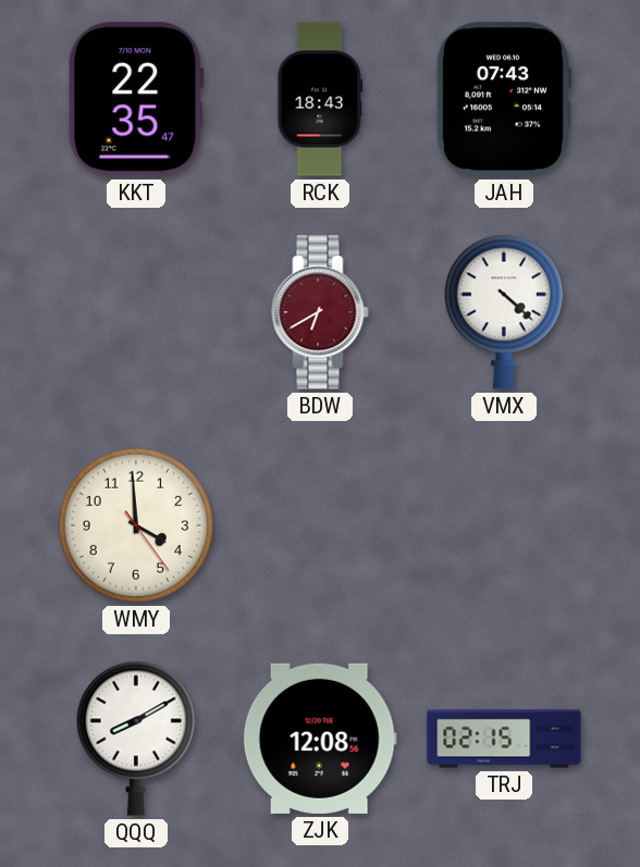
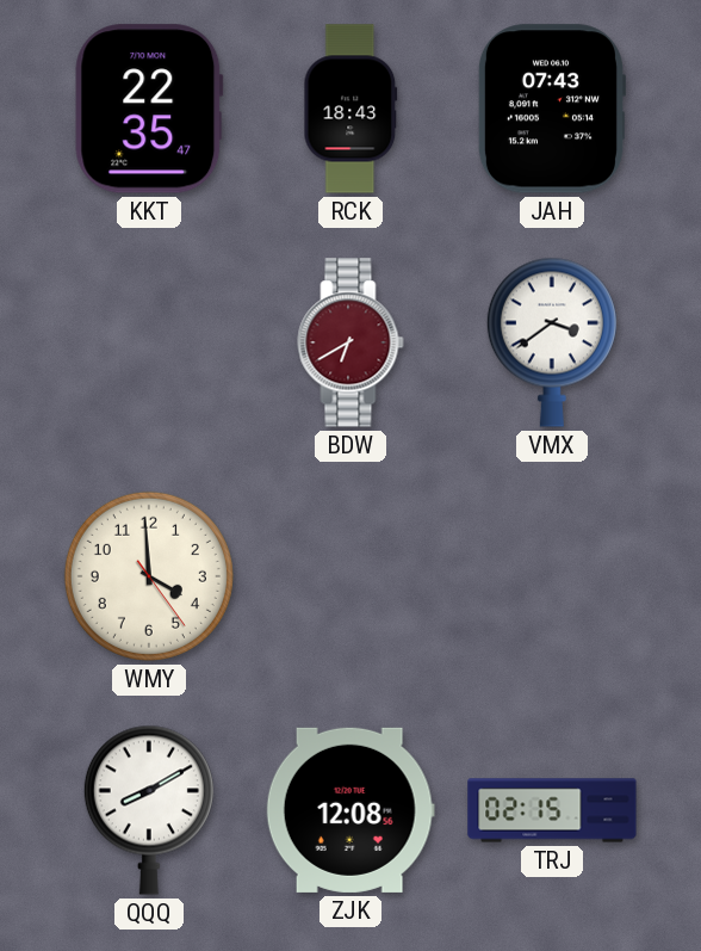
VMX: 4:22 -> 3:39
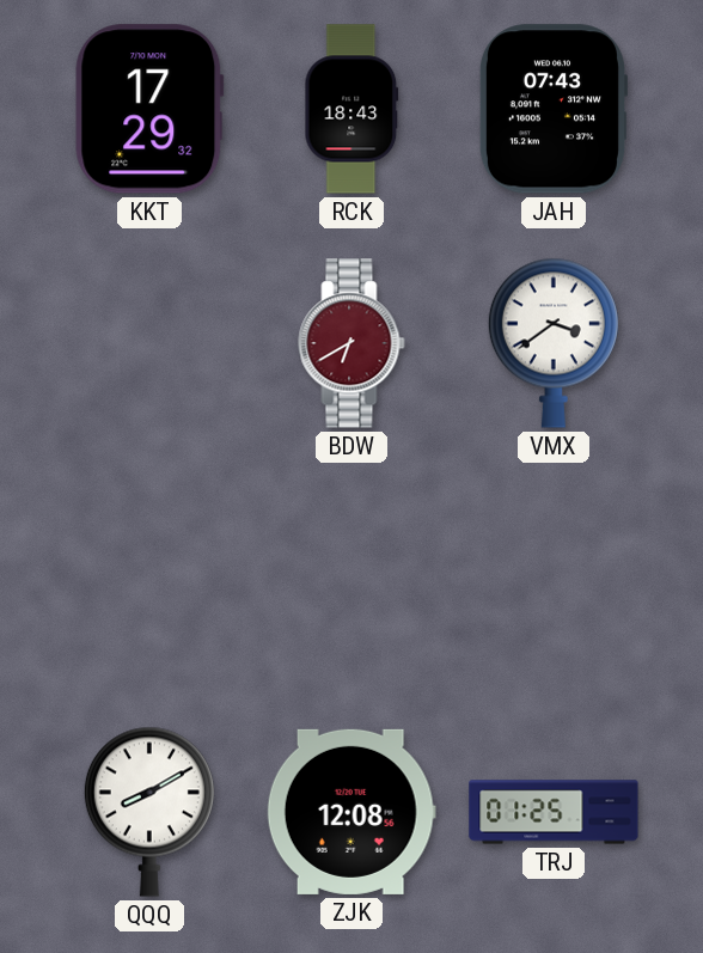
KKT: 22:35 -> 17:29
WMY: 3:59 -> none
TRJ: 02:15 -> 01:25
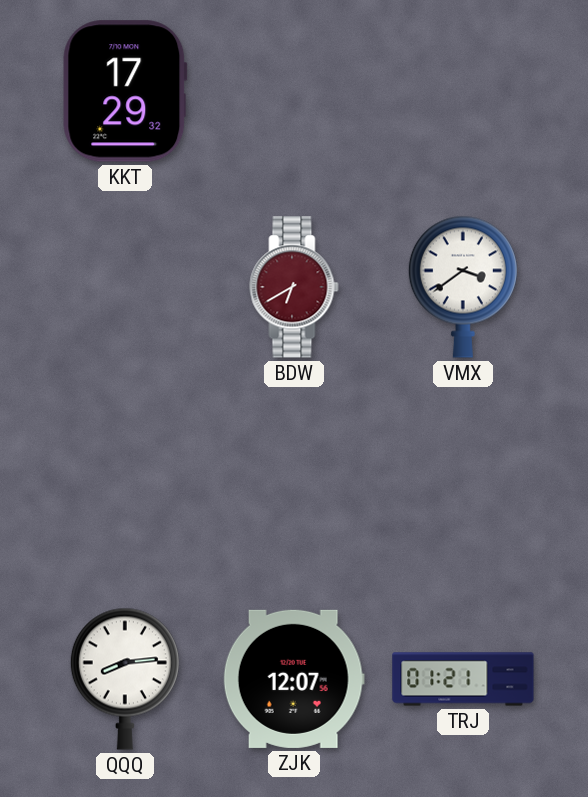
RCK: 18:43 -> none
JAH: 07:43 -> none
QQQ: 8:10 -> 8:14
ZJK: 12:08 -> 12:07
TRJ: 01:25 -> 01:21
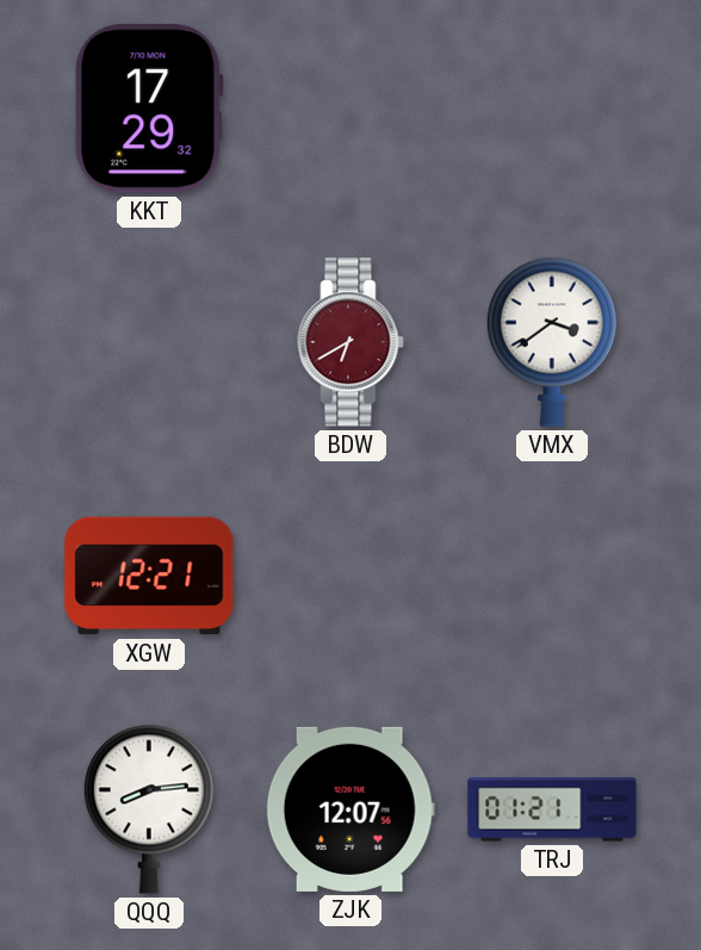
XGW: none -> 12:21
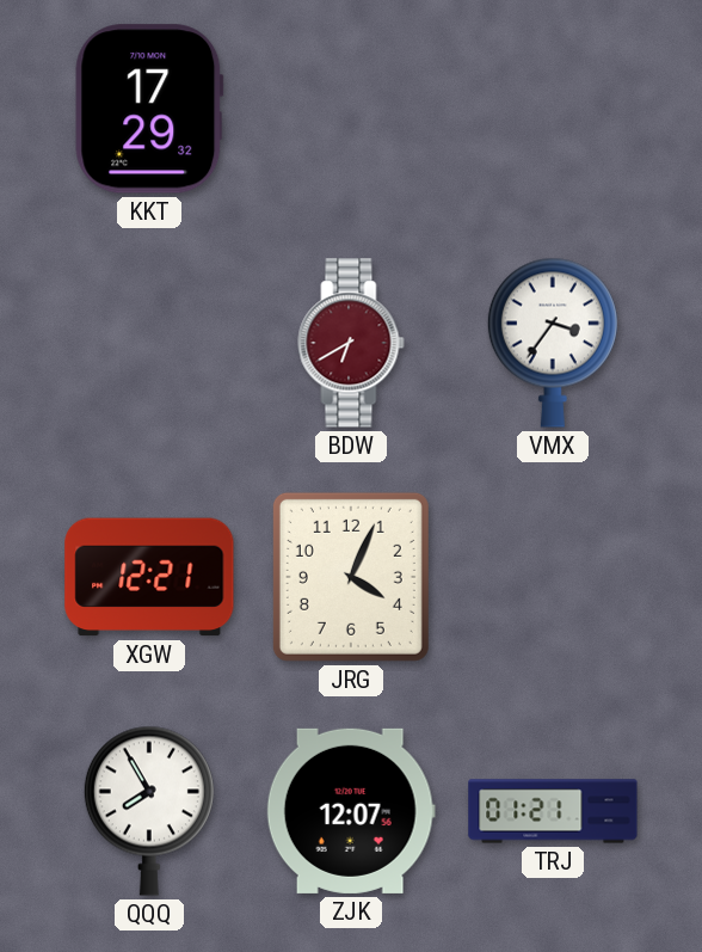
VMX: 3:39 -> 3:36
JRG: none -> 4:04
QQQ: 8:14 -> 7:55
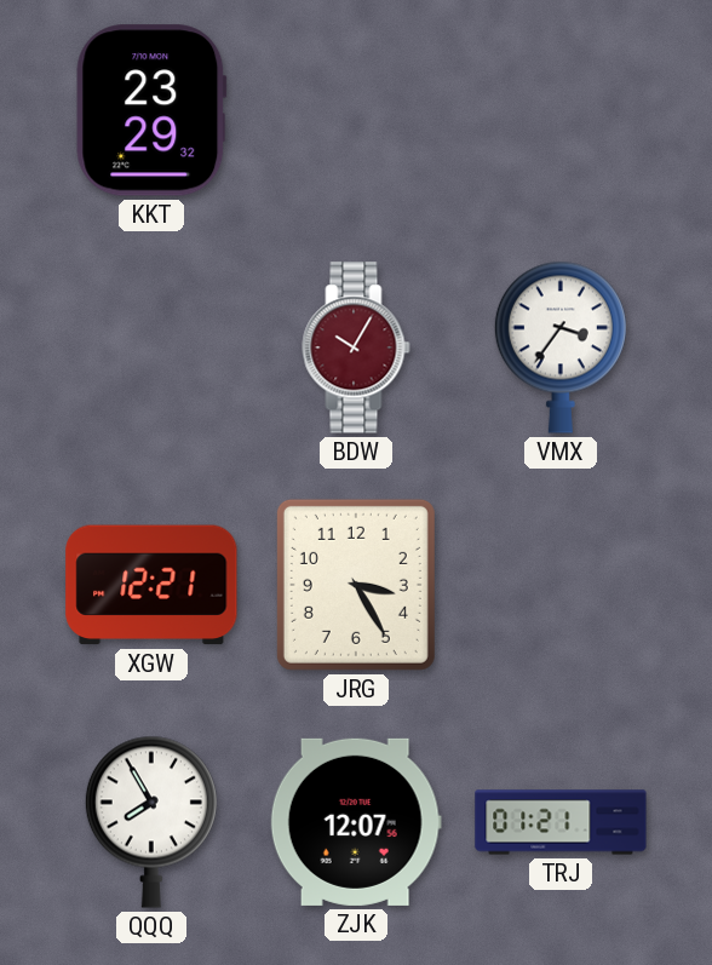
KKT: 17:29 -> 23:29
BDW: 6:40 -> 10:05
JRG: 4:04 -> 3:25
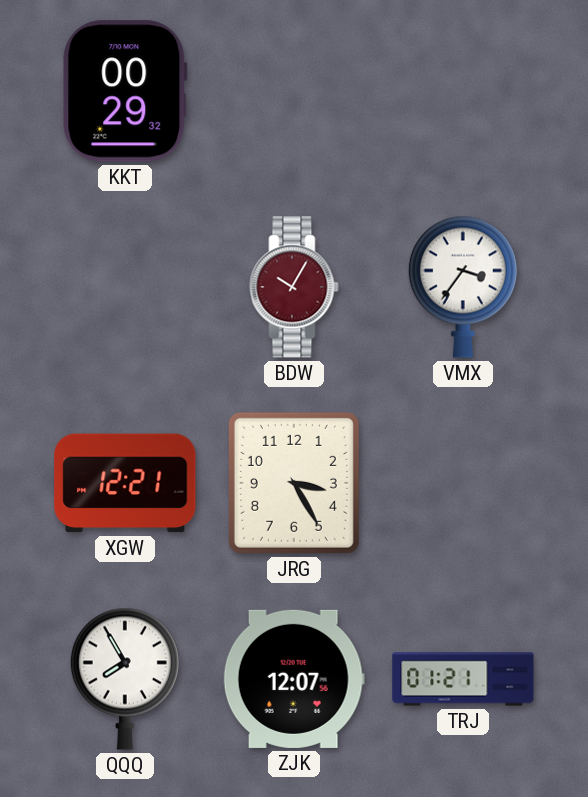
KKT: 23:29 -> 00:29
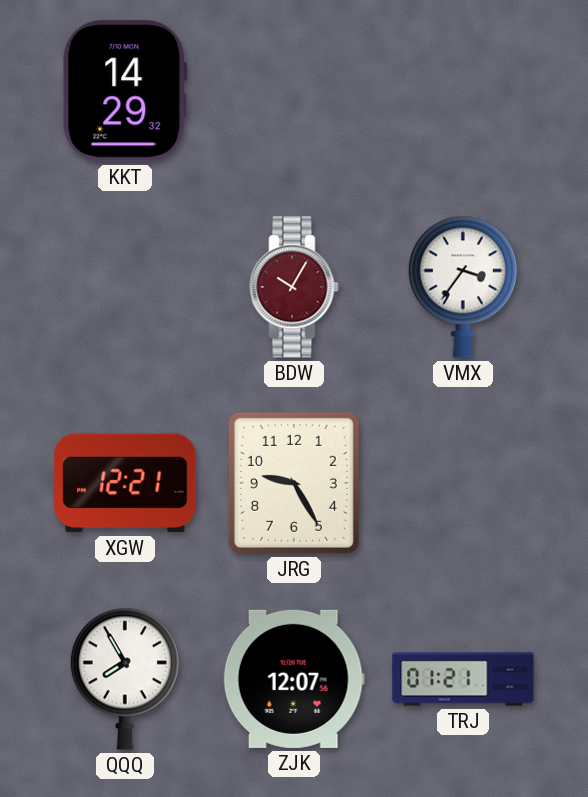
KKT: 00:29 -> 14:29
JRG: 3:25 -> 9:25
